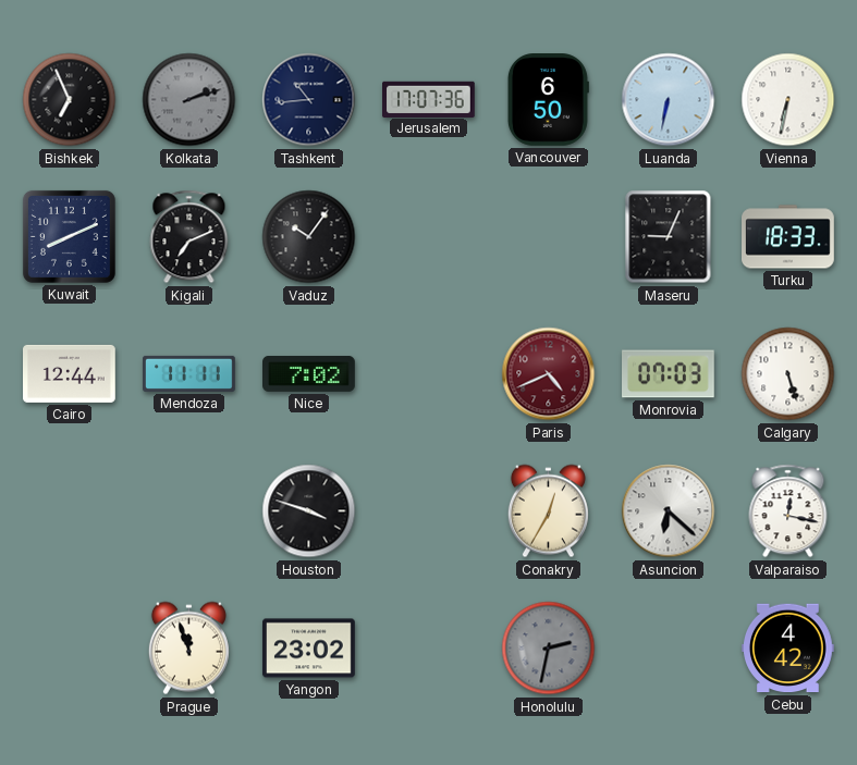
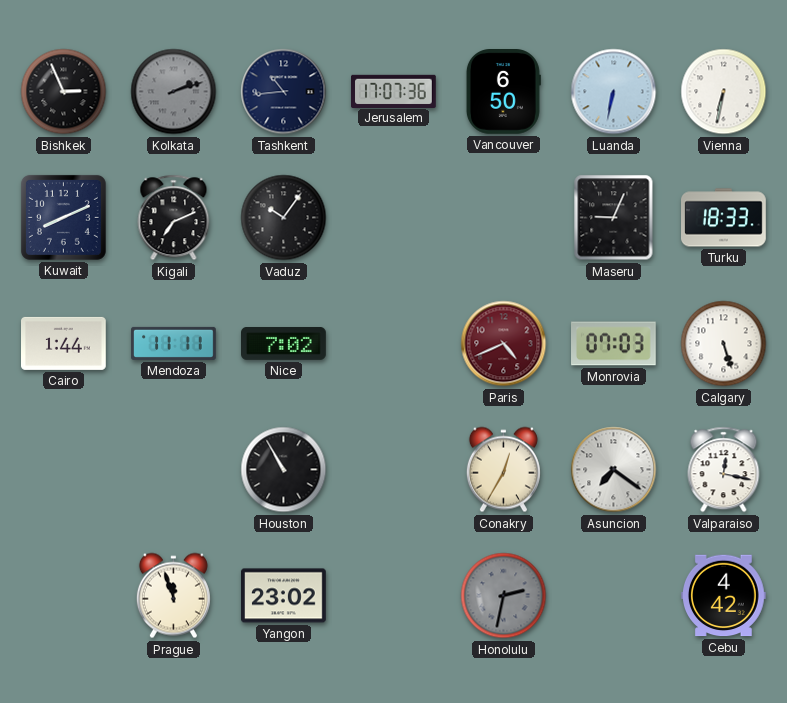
Bishkek: 6:56 -> 2:56
Cairo: 12:44 -> 1:44
Houston: 3:48 -> 10:55
Asuncion: 6:22 -> 7:21
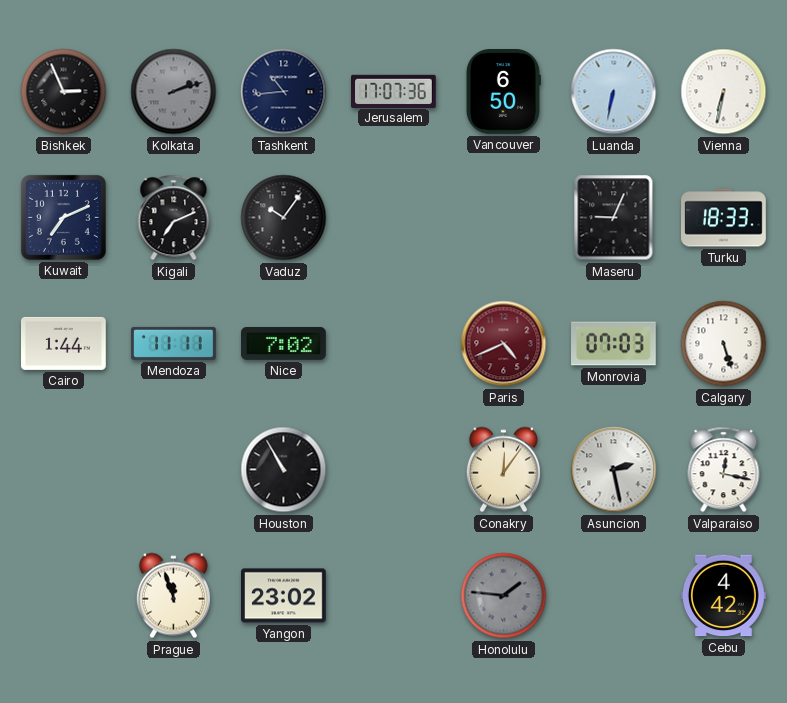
Kuwait: 8:11 -> 7:11
Conakry: 12:35 -> 12:06
Asuncion: 7:21 -> 2:28
Honolulu: 2:32 -> 1:46
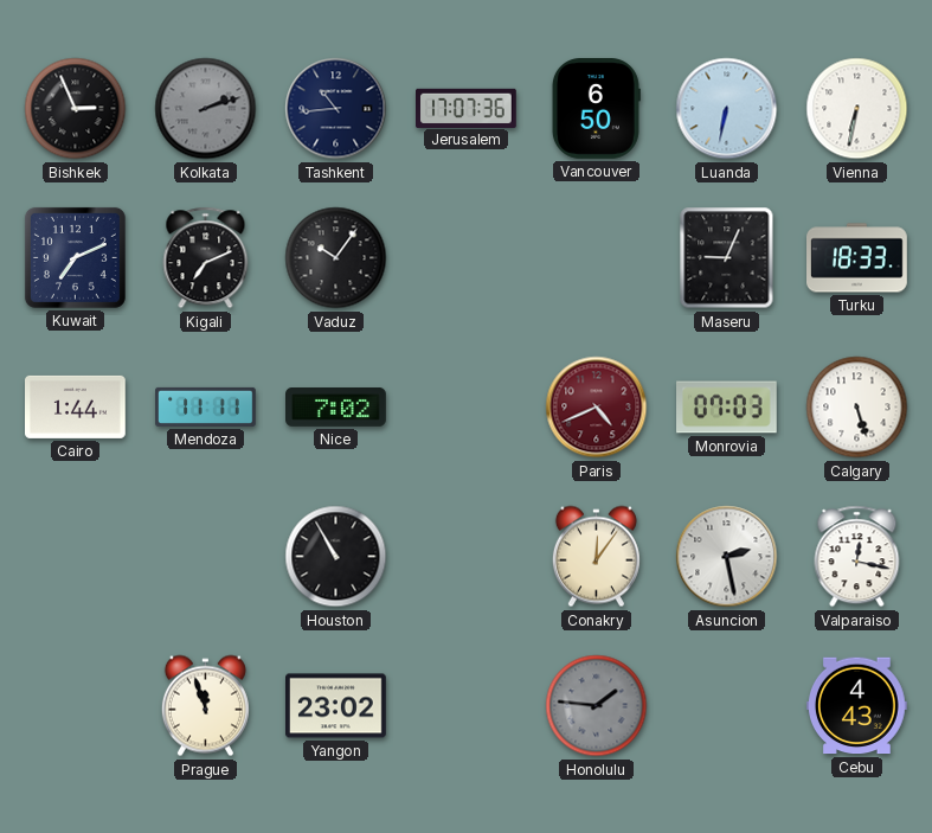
Cebu: 4:42 -> 4:43
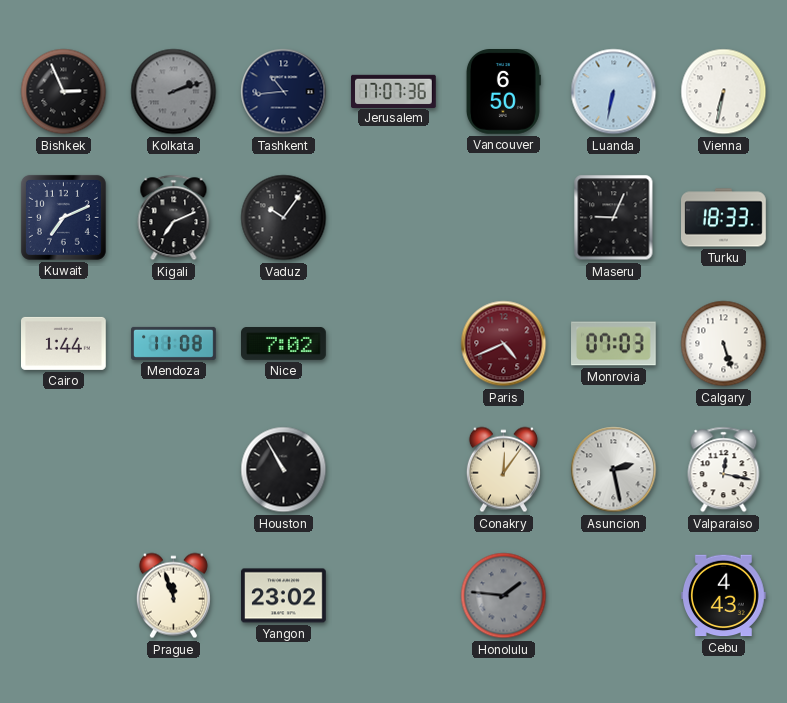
Mendoza: 11:11 -> 11:08
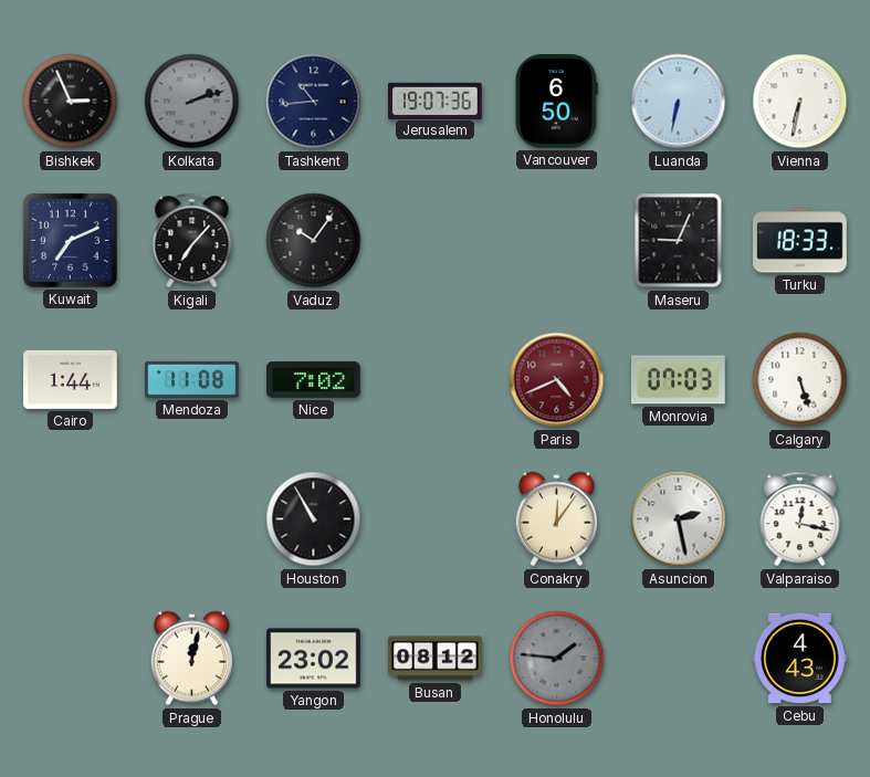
Jerusalem: 17:07 -> 19:07
Kigali: 7:11 -> 7:07
Prague: 11:57 -> 12:02
Busan: none -> 08:12
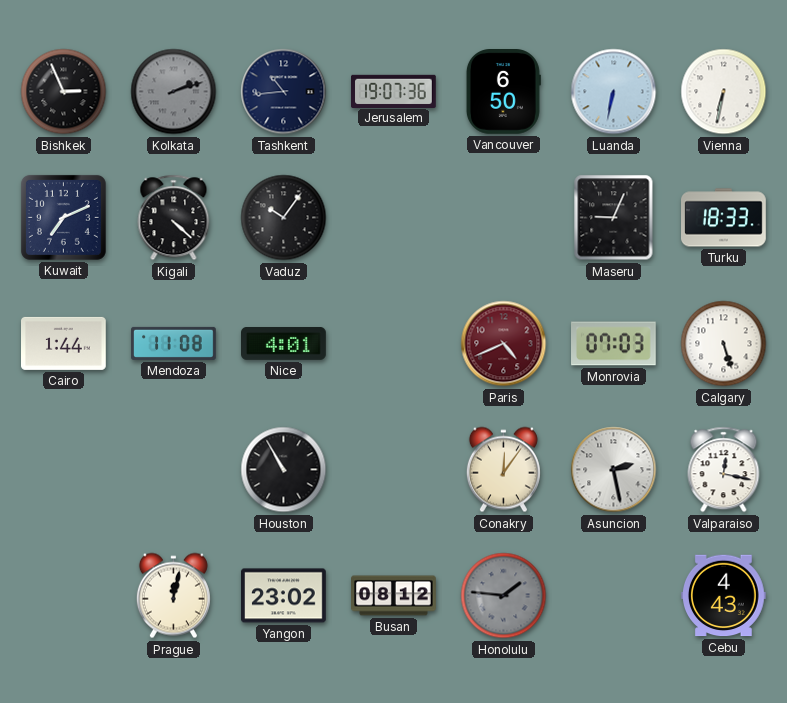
Kigali: 7:07 -> 4:22
Nice: 7:02 -> 4:01
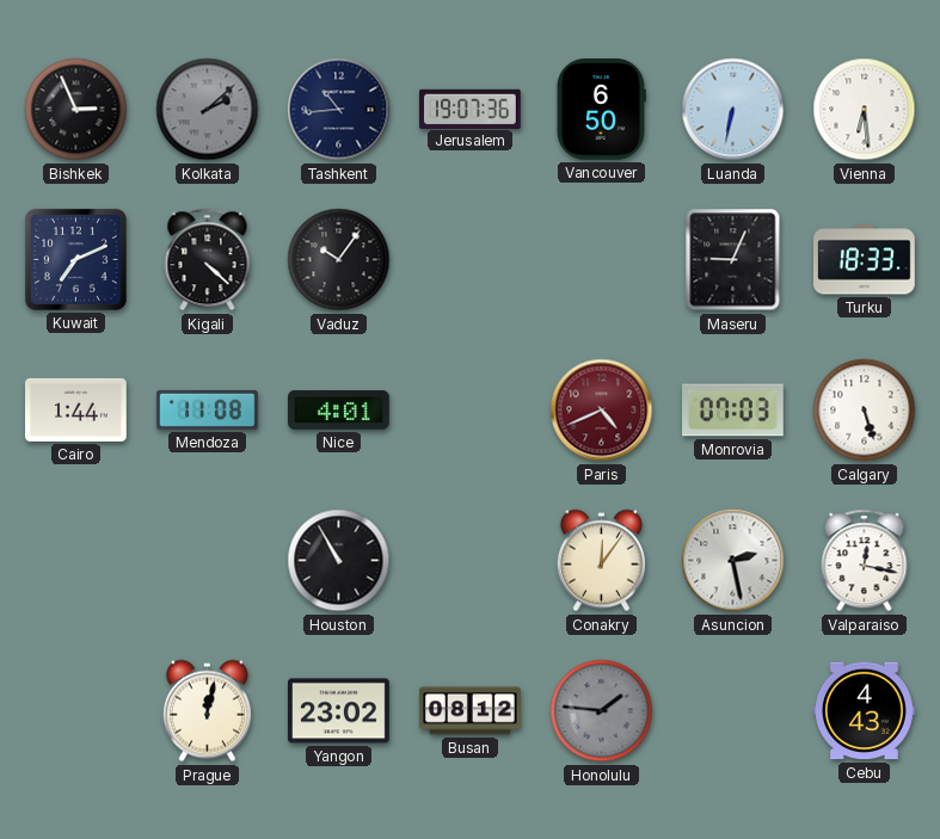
Kolkata: 2:12 -> 2:08
Vienna: 6:32 -> 6:29
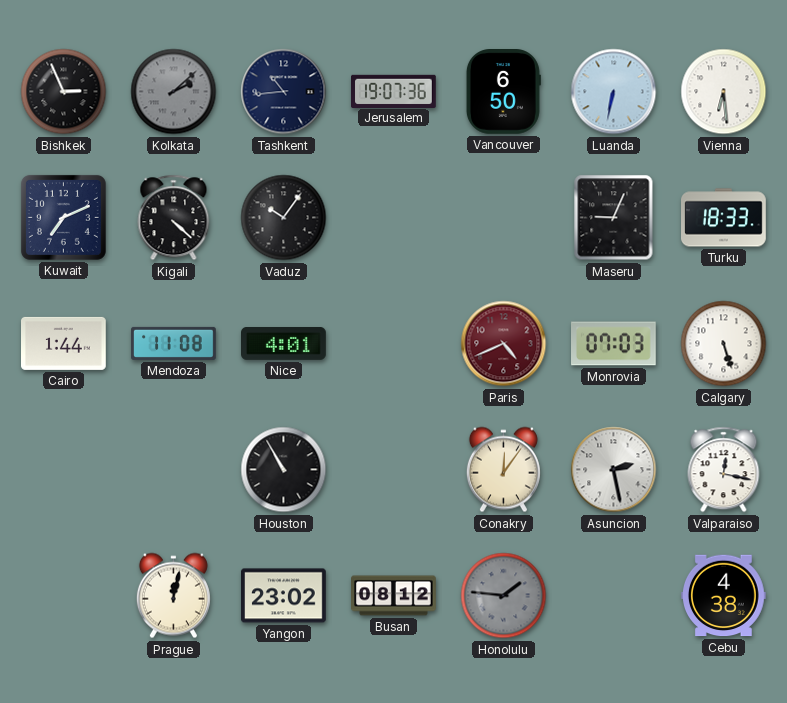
Cebu: 4:43 -> 4:38
